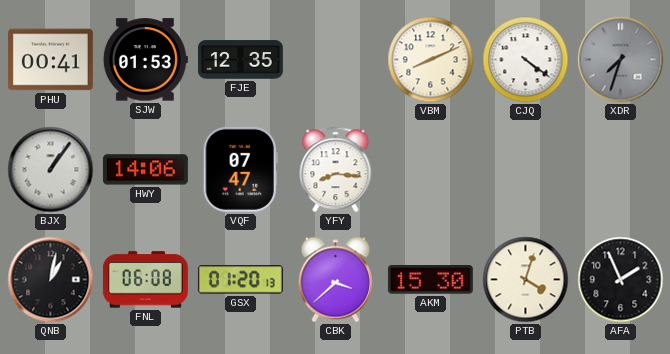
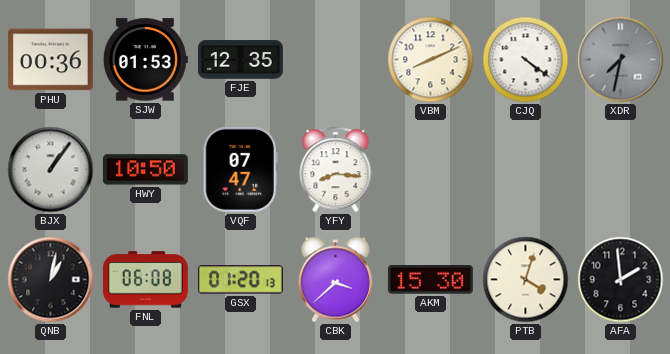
PHU: 00:41 -> 00:36
XDR: 7:33 -> 7:32
HWY: 14:06 -> 10:50
AFA: 1:56 -> 1:59
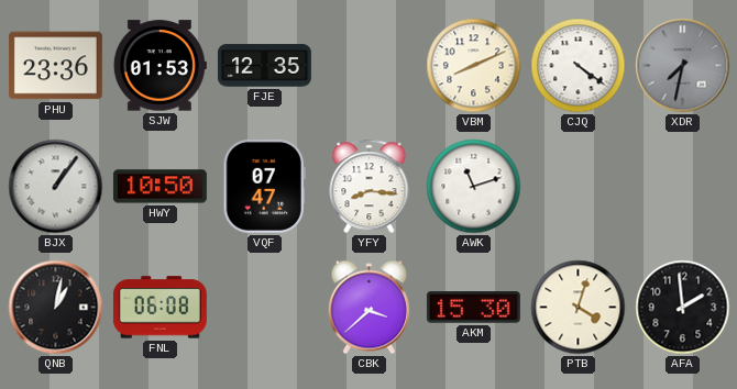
PHU: 00:36 -> 23:36
AWK: none -> 11:12
GSX: 01:20 -> none
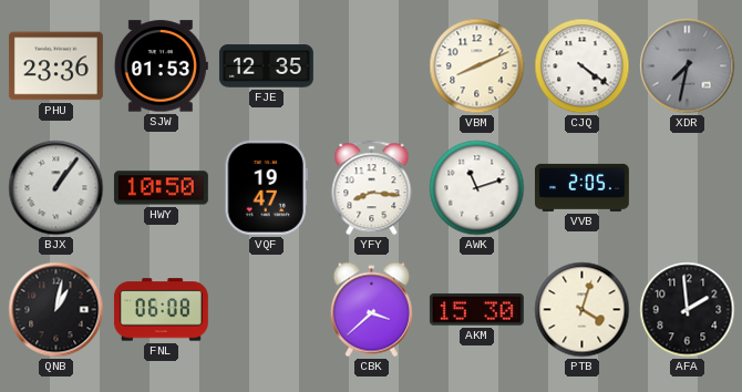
VQF: 07:47 -> 19:47
VVB: none -> 2:05
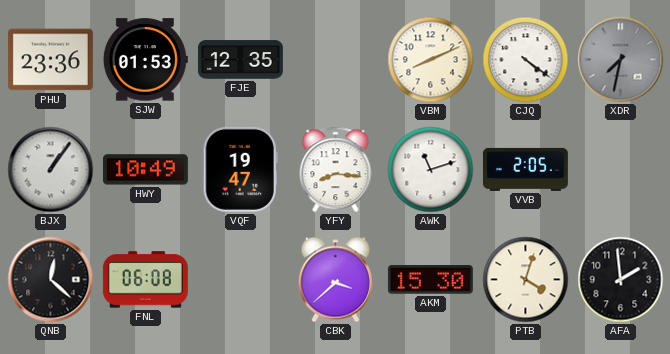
HWY: 10:50 -> 10:49
QNB: 1:02 -> 12:22
